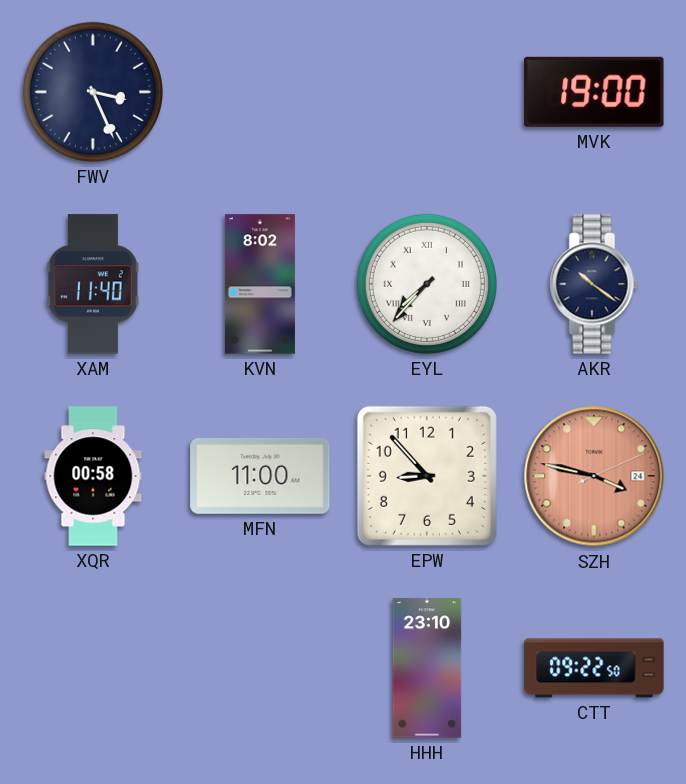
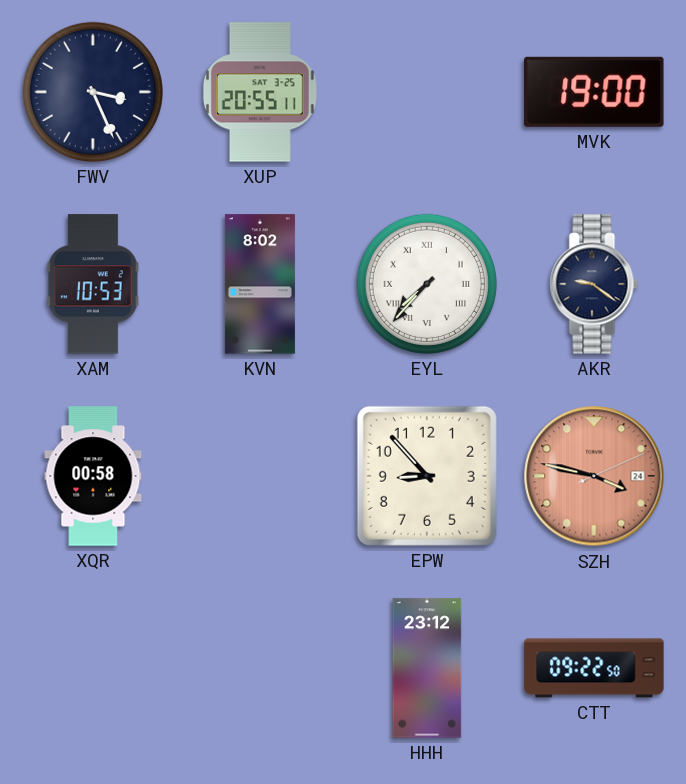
XUP: none -> 20:55
XAM: 11:40 -> 10:53
AKR: 10:21 -> 9:21
MFN: 11:00 -> none
HHH: 23:10 -> 23:12
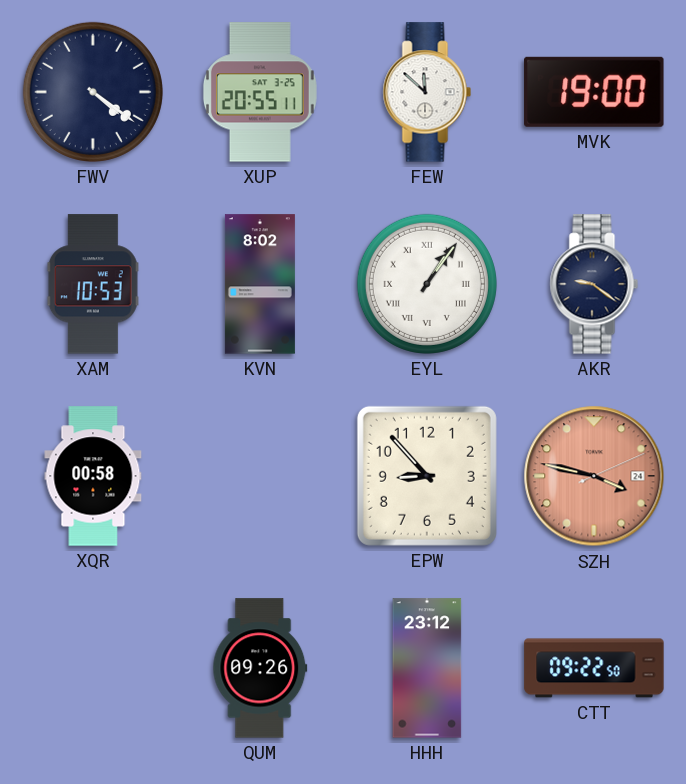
FWV: 3:26 -> 4:21
FEW: none -> 11:52
EYL: 7:37 -> 1:06
QUM: none -> 09:26
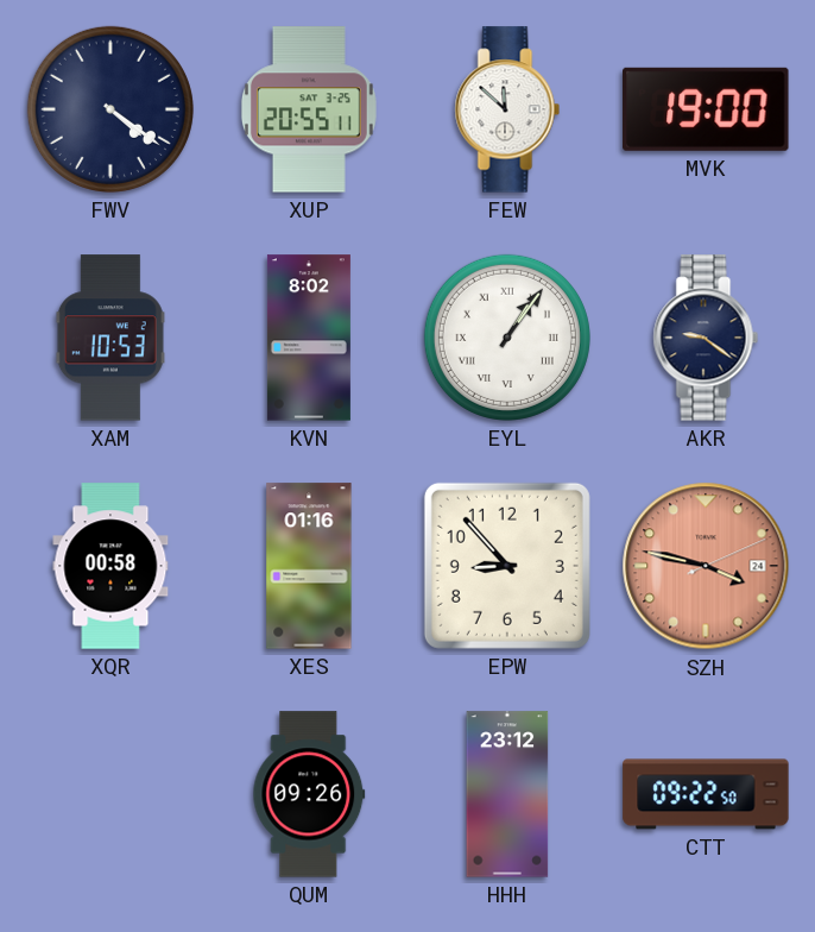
XES: none -> 01:16
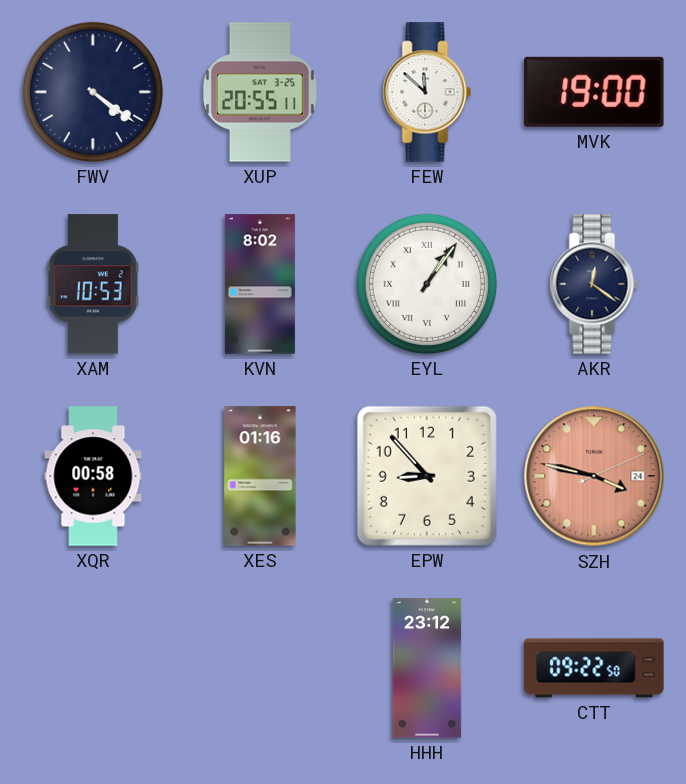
AKR: 9:21 -> 12:21
QUM: 09:26 -> none
